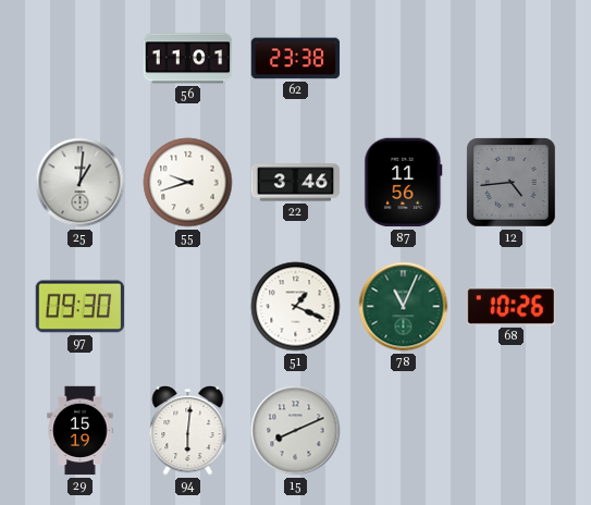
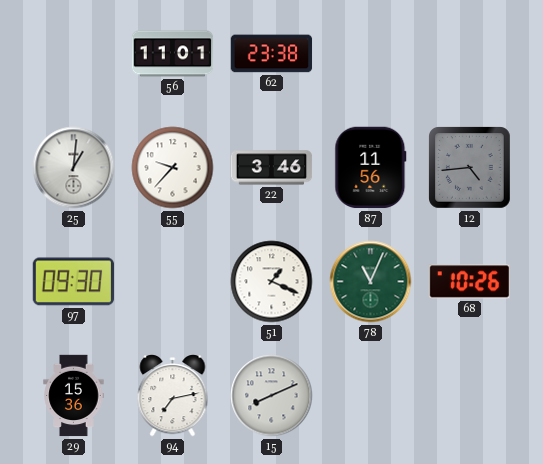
55: 9:42 -> 9:37
29: 15:19 -> 15:36
94: 6:01 -> 7:13
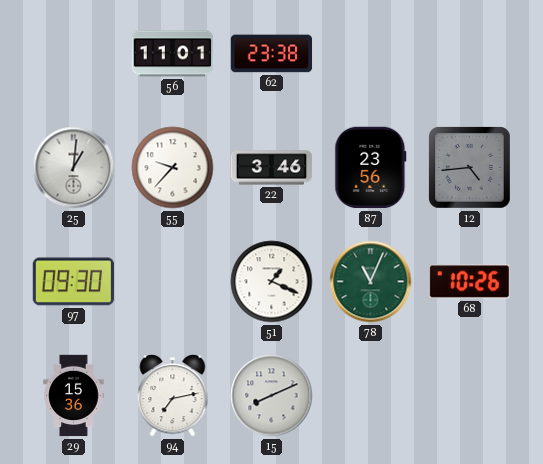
87: 11:56 -> 23:56
